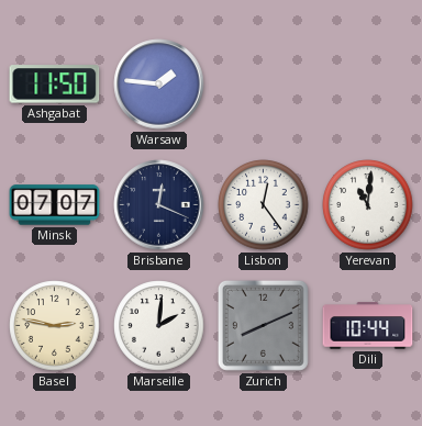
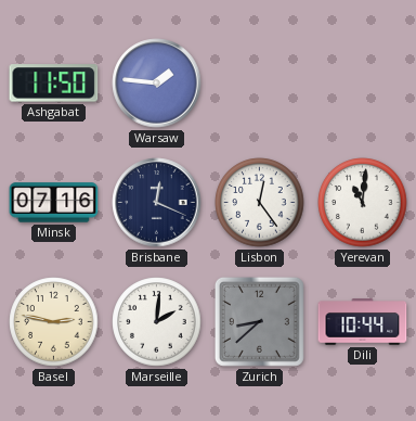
Minsk: 07:07 -> 07:16
Zurich: 8:11 -> 8:38
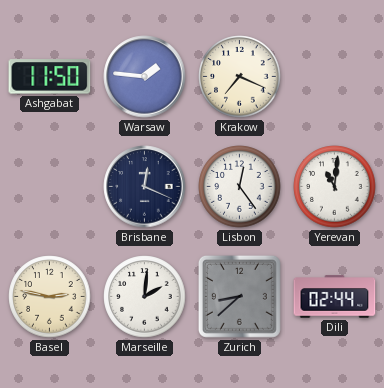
Krakow: none -> 7:19
Minsk: 07:16 -> none
Dili: 10:44 -> 02:44
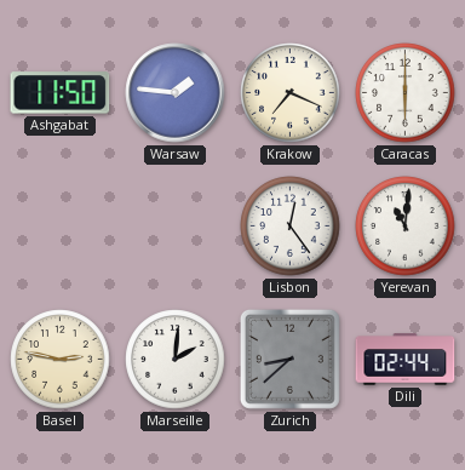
Caracas: none -> 6:00
Brisbane: 12:19 -> none
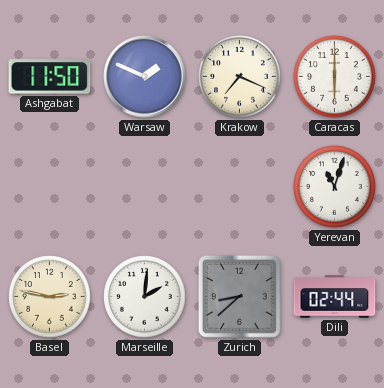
Warsaw: 1:46 -> 1:49
Lisbon: 12:24 -> none
Yerevan: 11:01 -> 11:03
